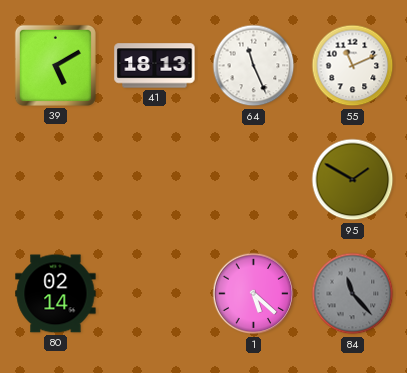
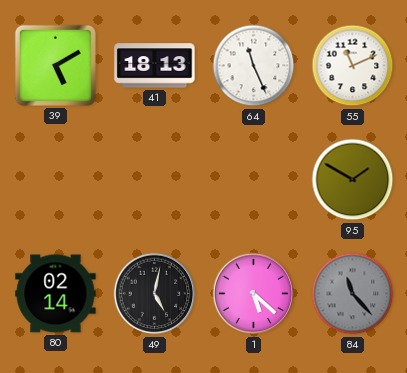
49: none -> 5:02
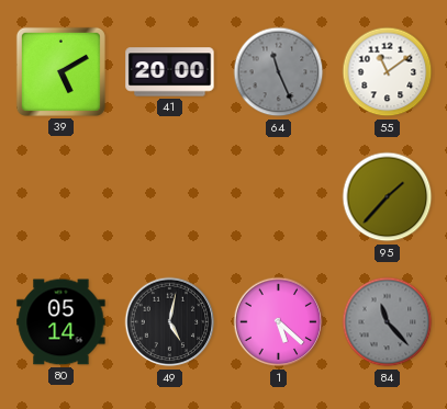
41: 18:13 -> 20:00
64 dial: white -> grey
55: 11:11 -> 11:09
95: 1:50 -> 1:37
80: 02:14 -> 05:14
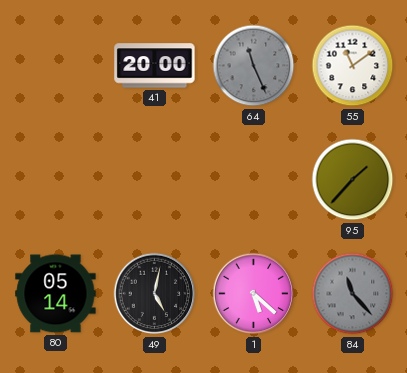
39: 5:10 -> none
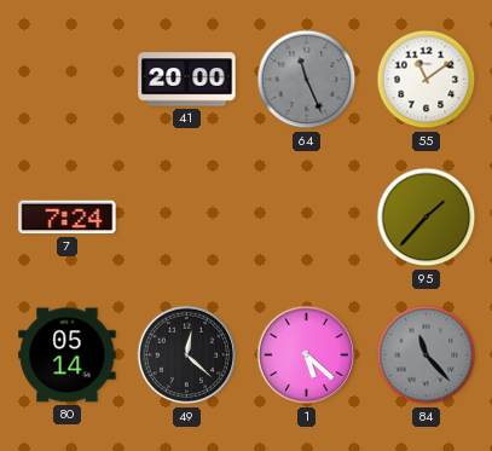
7: none -> 7:24
49: 5:02 -> 12:22
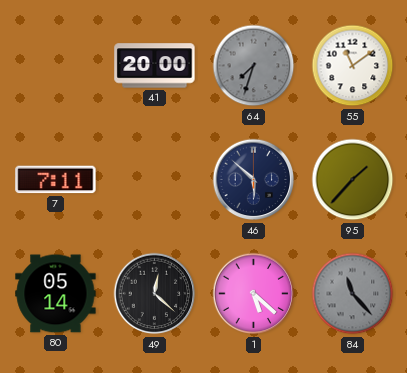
64: 11:26 -> 7:33
7: 7:24 -> 7:11
46: none -> 5:52
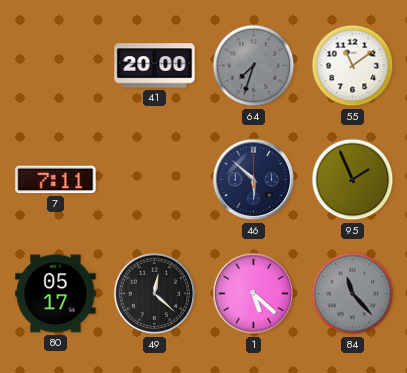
95: 1:37 -> 1:56
80: 05:14 -> 05:17
